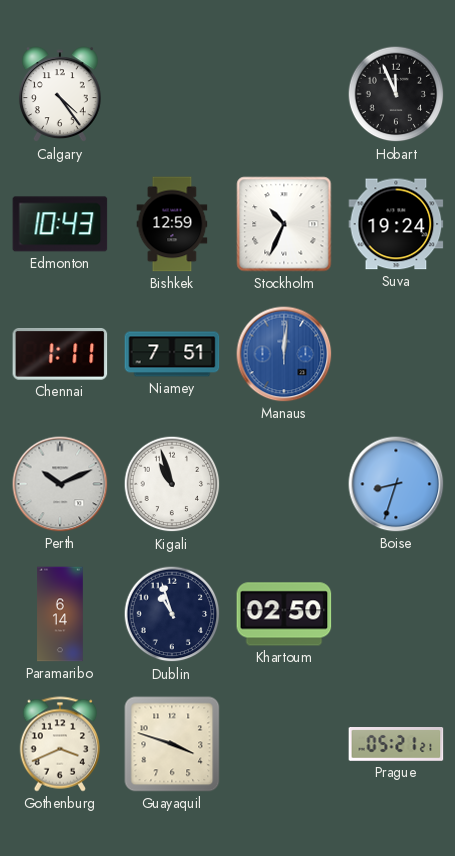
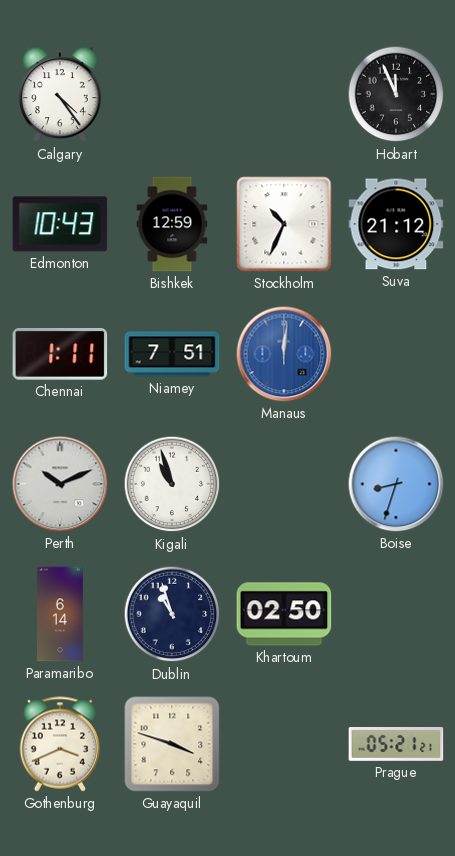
Suva: 19:24 -> 21:12
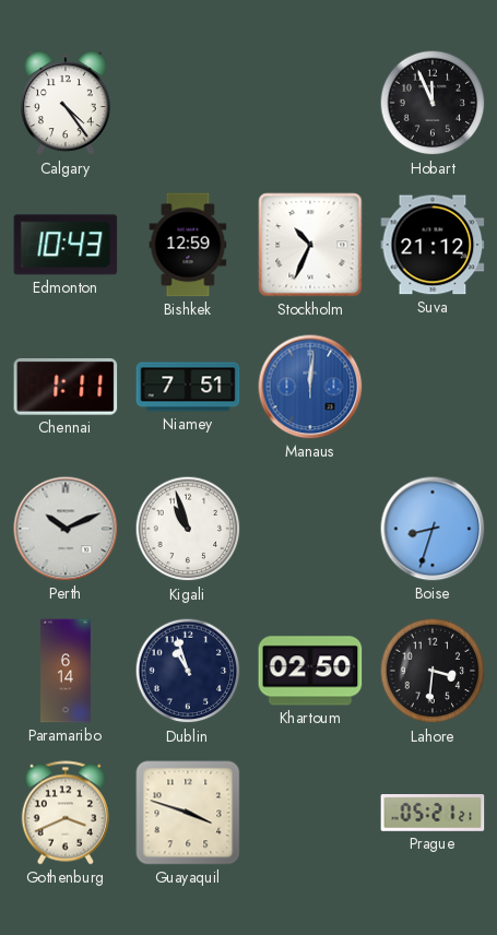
Lahore: none -> 3:31
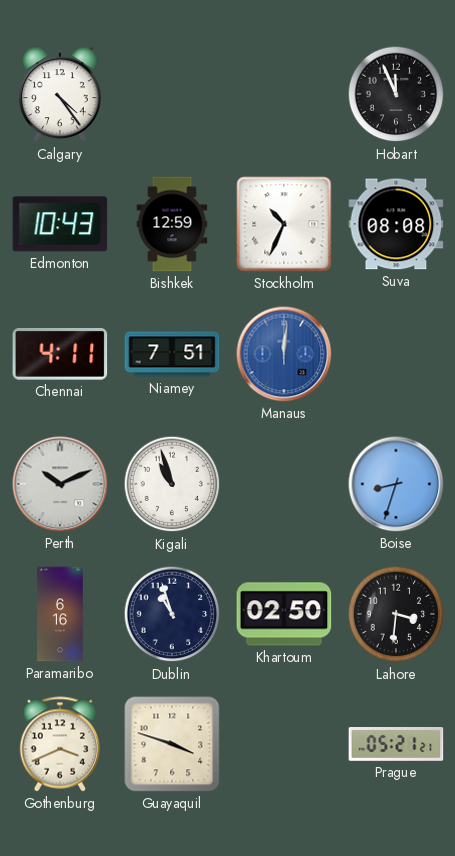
Suva: 21:12 -> 08:08
Chennai: 1:11 -> 4:11
Paramaribo: 6:14 -> 6:16
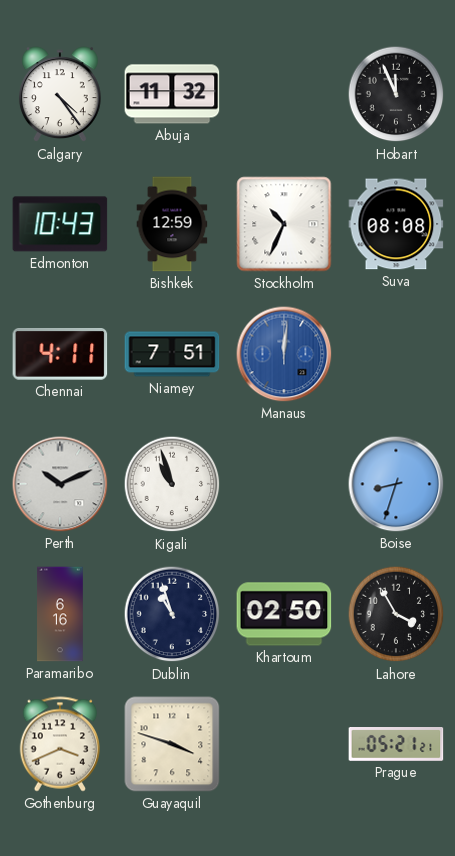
Abuja: none -> 11:32
Lahore: 3:31 -> 3:55
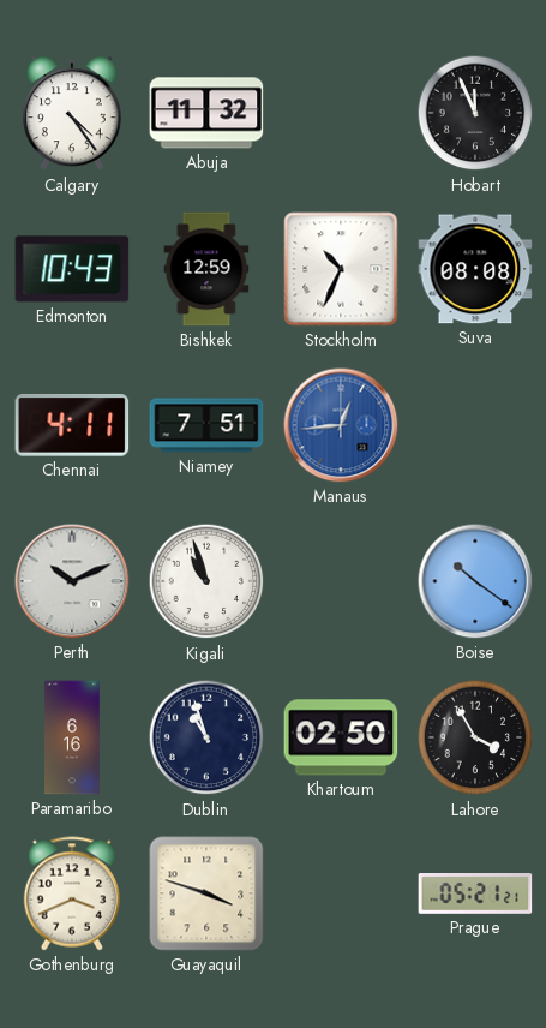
Manaus: 12:01 -> 12:44
Boise: 8:33 -> 10:21
